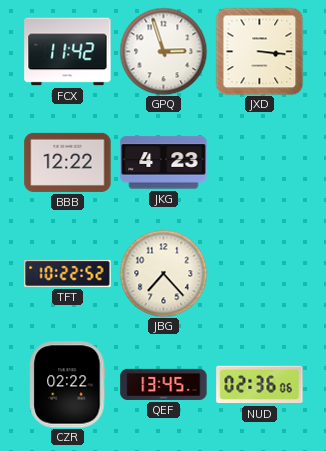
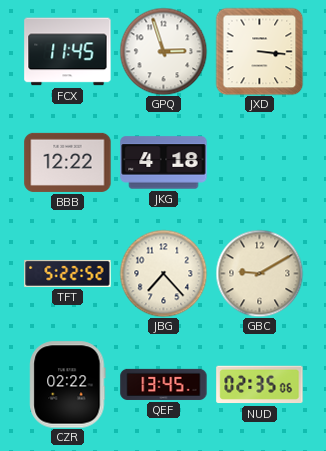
FCX: 11:42 -> 11:45
JKG: 4:23 -> 4:18
TFT: 10:22 -> 5:22
GBC: none -> 9:10
NUD: 02:36 -> 02:35
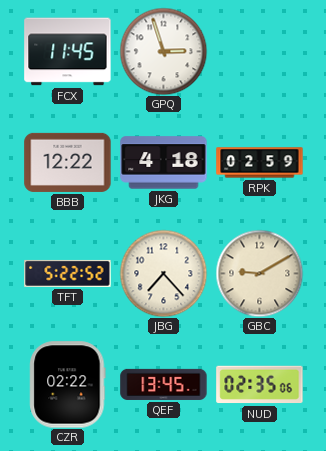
JXD: 3:16 -> none
RPK: none -> 02:59
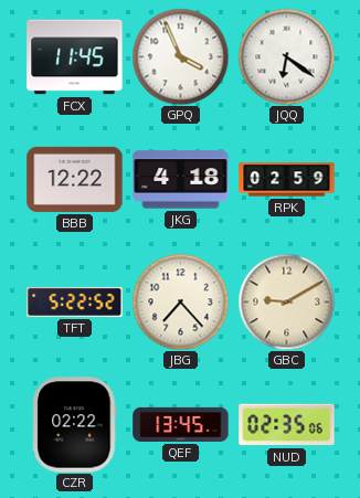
GPQ: 2:57 -> 3:56
JQQ: none -> 6:21
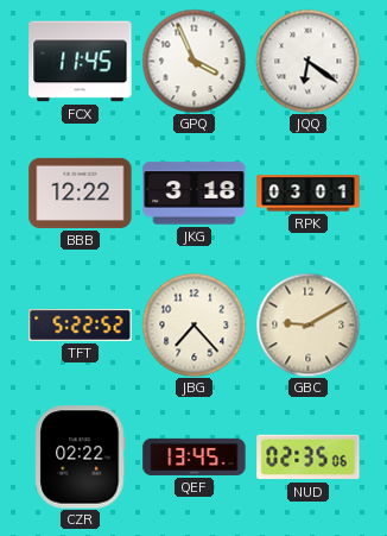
JKG: 4:18 -> 3:18
RPK: 02:59 -> 03:01
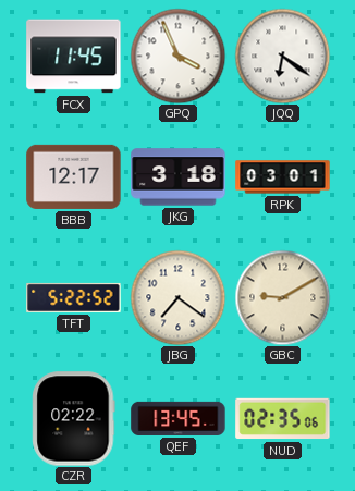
BBB: 12:22 -> 12:17
JBG: 7:23 -> 7:21
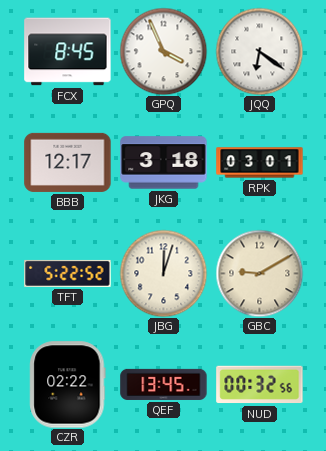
FCX: 11:45 -> 8:45
JBG: 7:21 -> 12:03
NUD: 02:35 -> 00:32
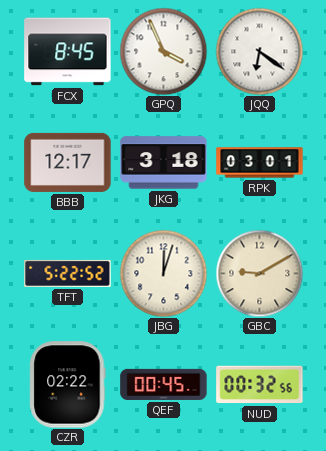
QEF: 13:45 -> 00:45
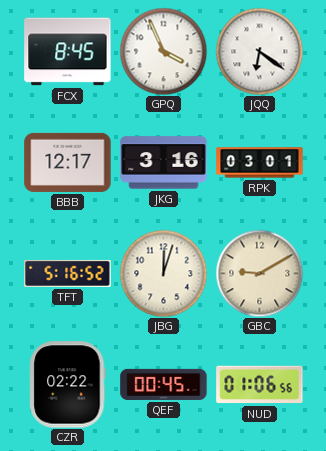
JKG: 3:18 -> 3:16
TFT: 5:22 -> 5:16
NUD: 00:32 -> 01:06
